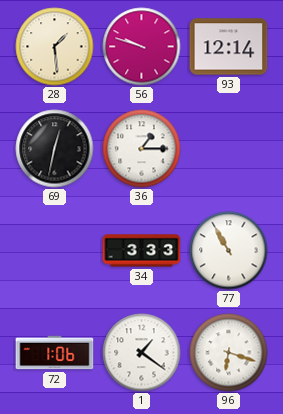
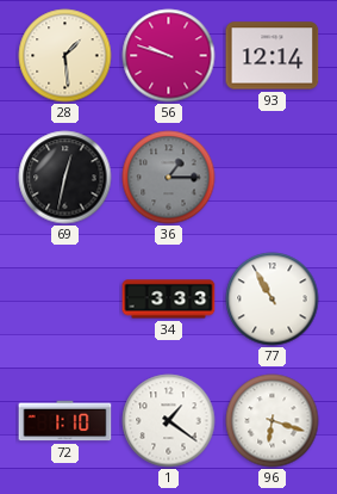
36 dial: white -> grey
72: 1:06 -> 1:10
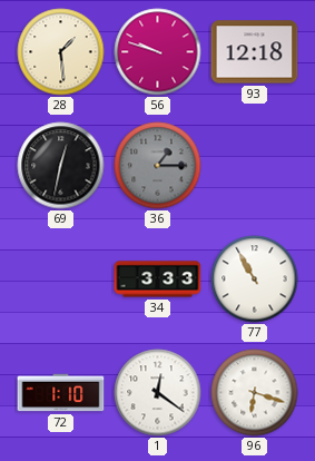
93: 12:14 -> 12:18
1: 1:21 -> 12:21
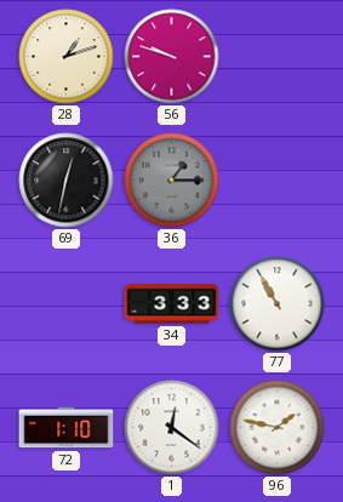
28: 1:29 -> 1:12
93: 12:18 -> none
96: 6:18 -> 1:47
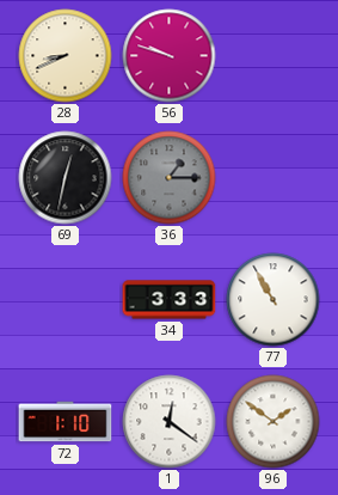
28: 1:12 -> 8:41
96: 1:47 -> 1:51
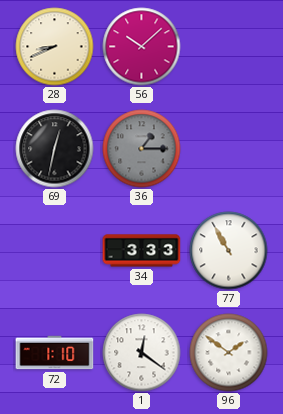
56: 9:48 -> 10:08
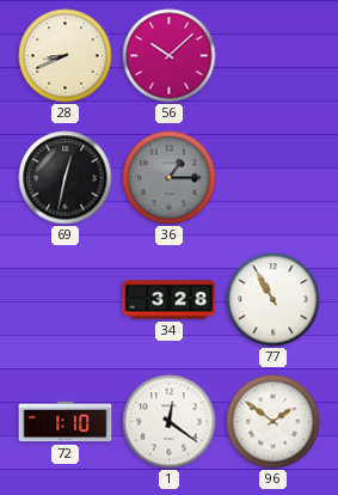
34: 3:33 -> 3:28
